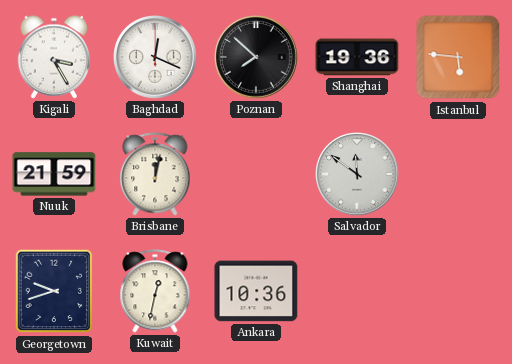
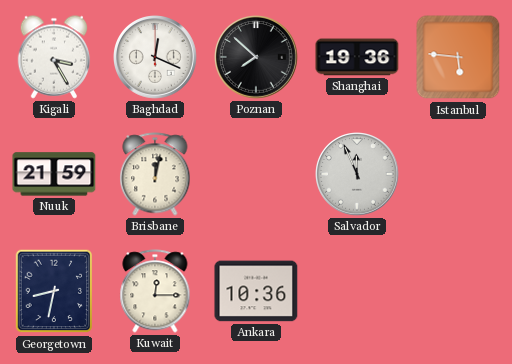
Salvador: 11:51 -> 11:56
Georgetown: 9:42 -> 8:32
Kuwait: 12:32 -> 12:15
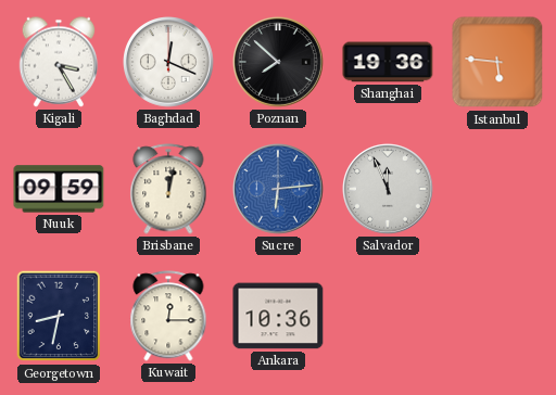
Nuuk: 21:59 -> 09:59
Sucre: none -> 6:14
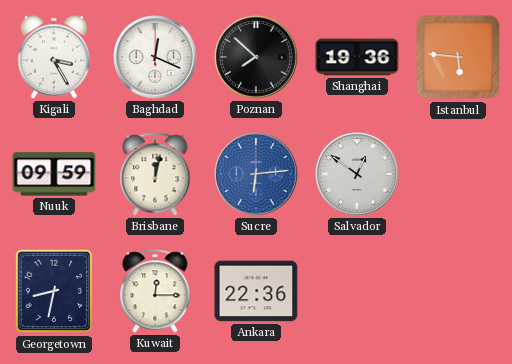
Salvador: 11:56 -> 12:51
Ankara: 10:36 -> 22:36
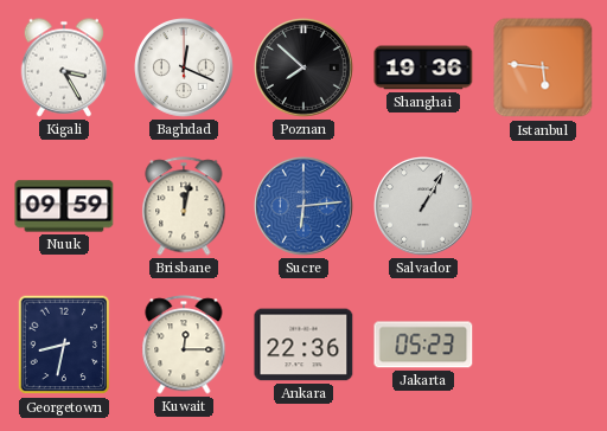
Salvador: 12:51 -> 1:05
Jakarta: none -> 05:23
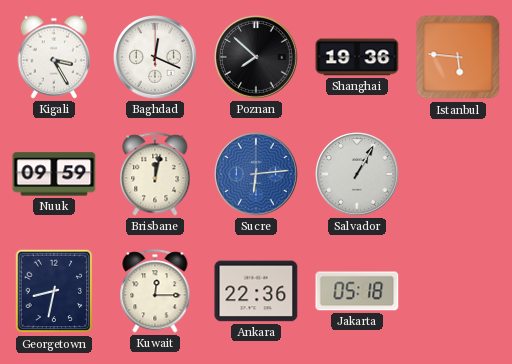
Jakarta: 05:23 -> 05:18
